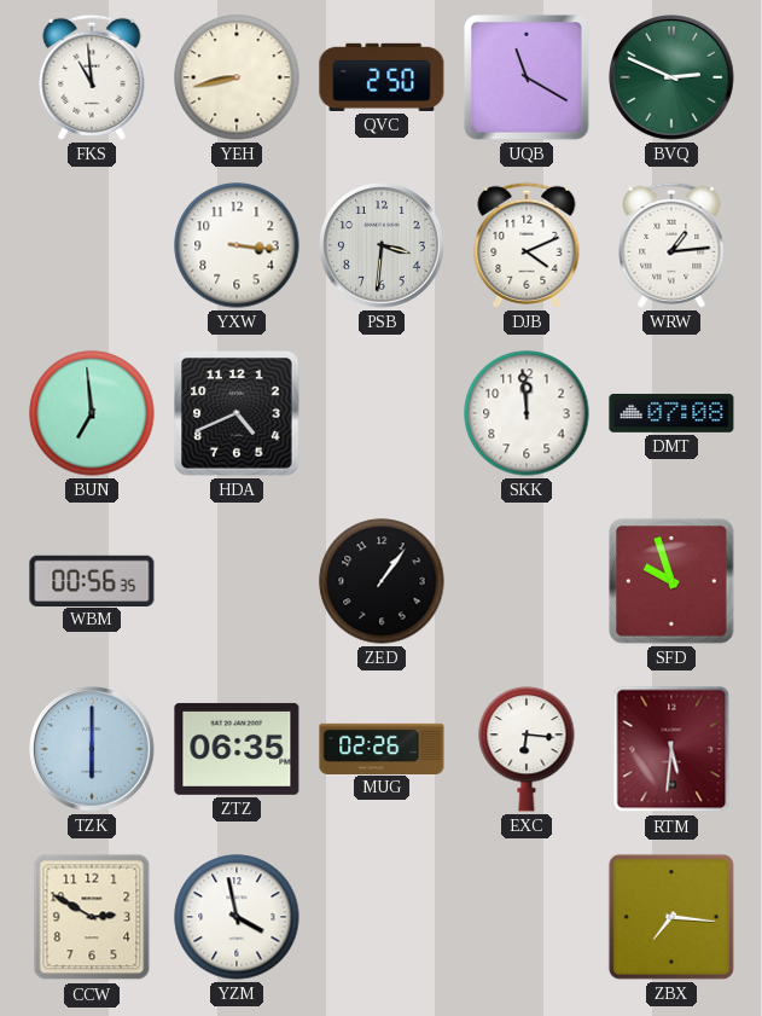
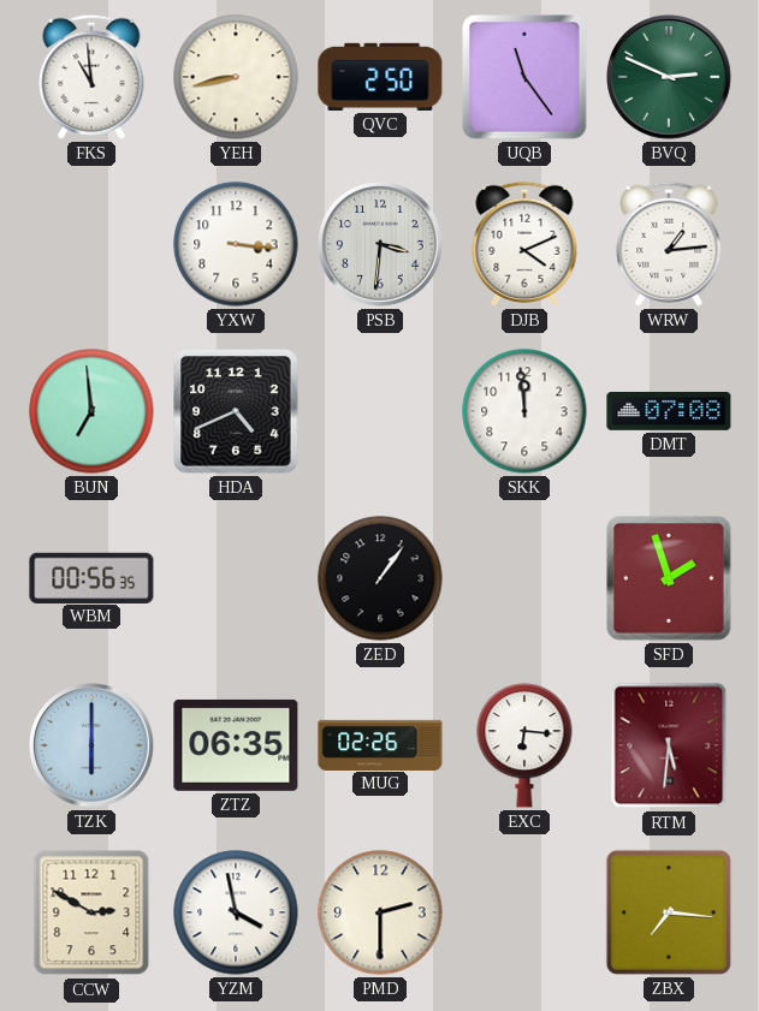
UQB: 11:20 -> 11:24
SFD: 9:57 -> 1:57
PMD: none -> 2:30
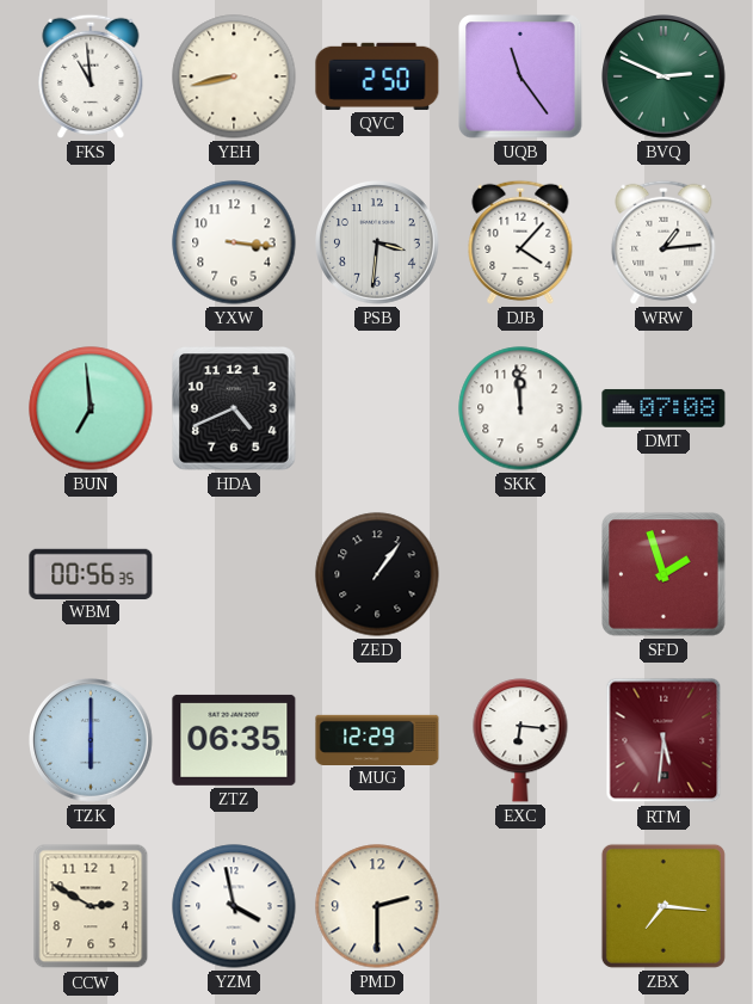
DJB: 4:11 -> 4:07
MUG: 02:26 -> 12:29
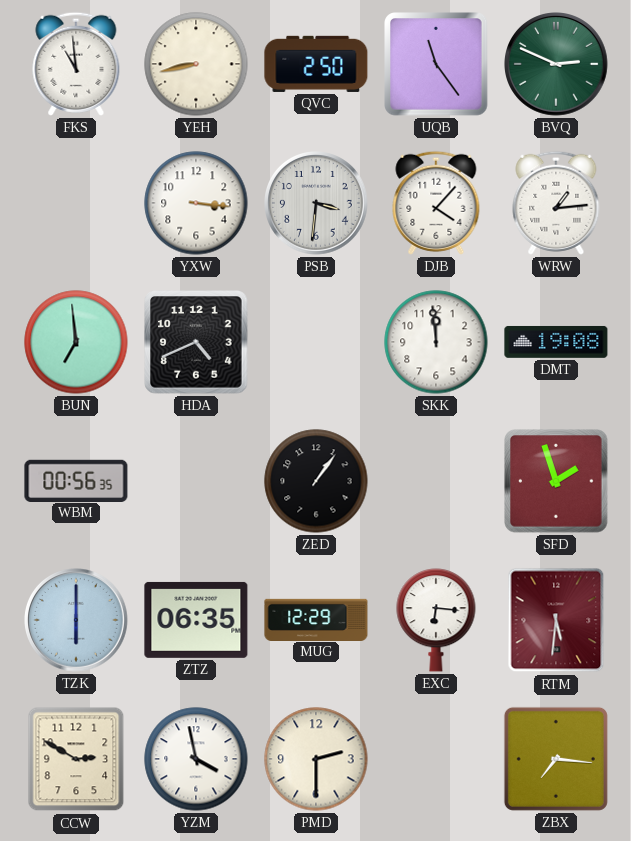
DMT: 07:08 -> 19:08
